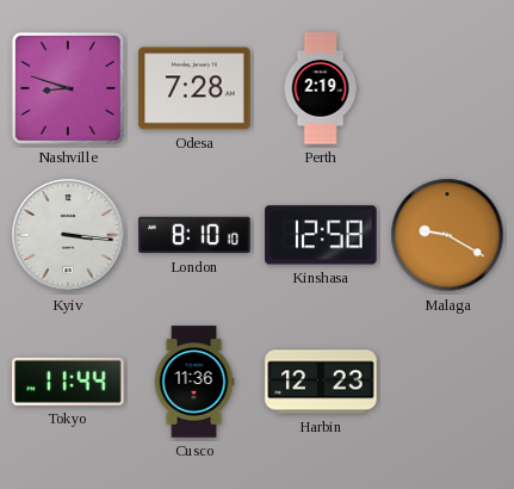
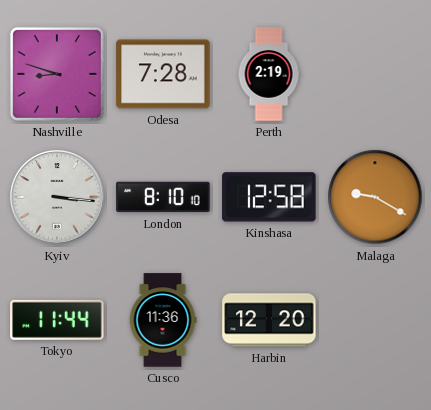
Harbin: 12:23 -> 12:20
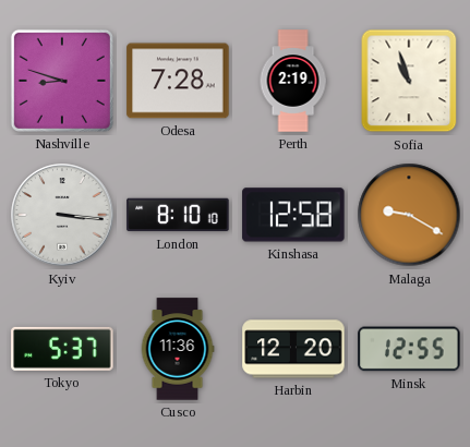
Sofia: none -> 10:57
Tokyo: 11:44 -> 5:37
Minsk: none -> 12:55
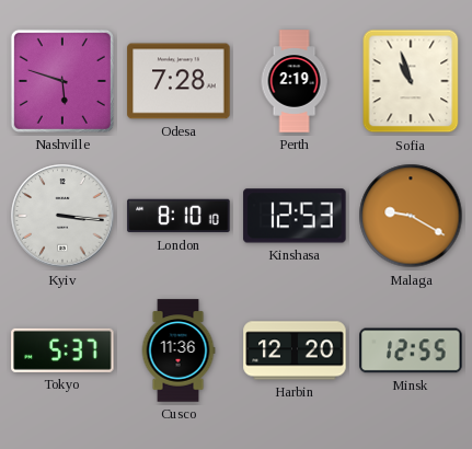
Nashville: 8:48 -> 5:48
Kinshasa: 12:58 -> 12:53
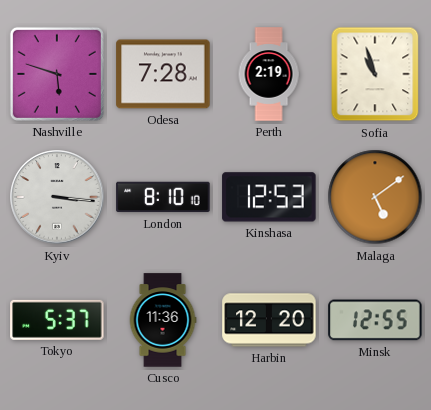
Malaga: 9:20 -> 5:09
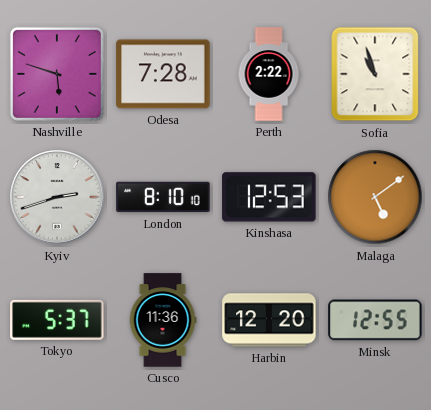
Perth: 2:19 -> 2:22
Kyiv: 3:16 -> 2:42
